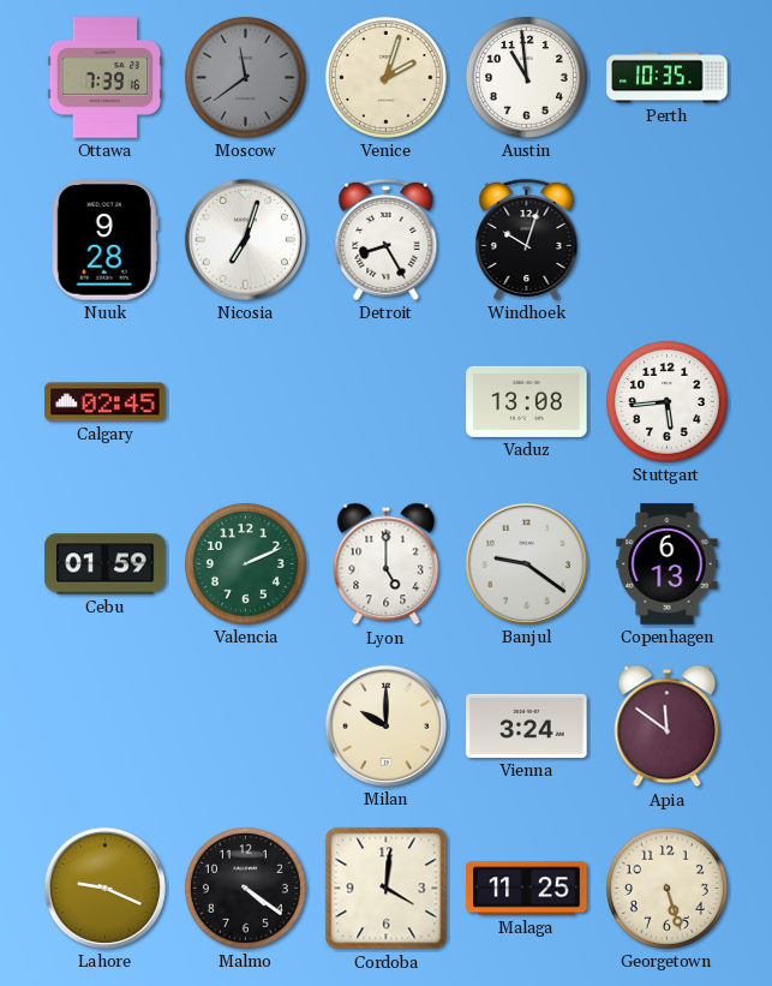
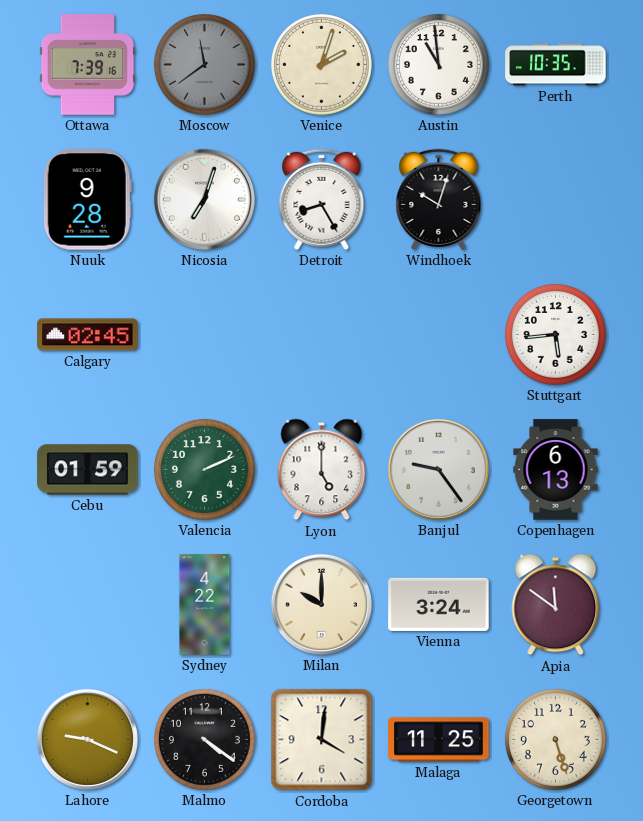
Vaduz: 13:08 -> none
Banjul: 9:21 -> 9:24
Sydney: none -> 4:22
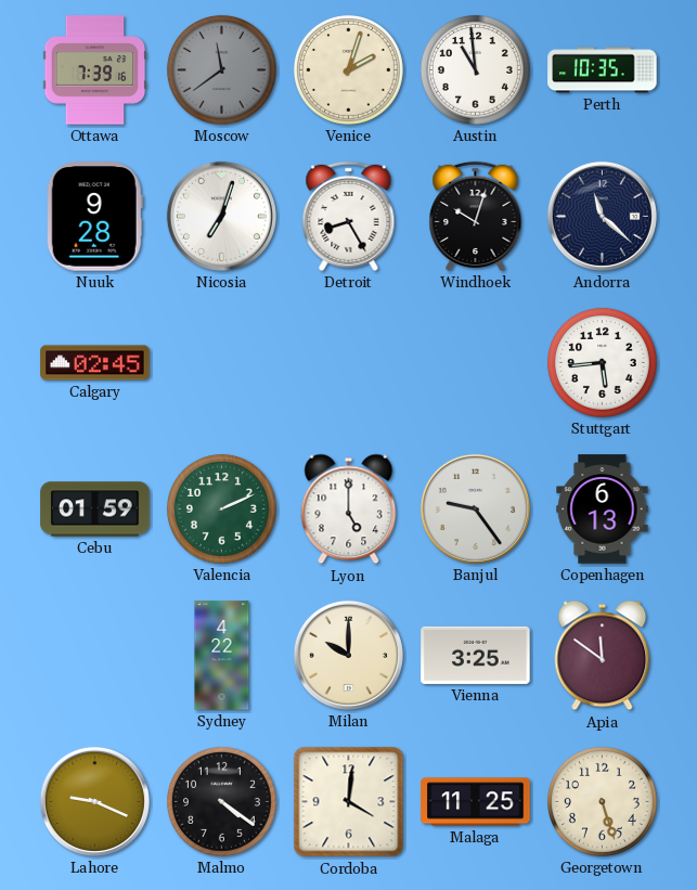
Andorra: none -> 11:22
Vienna: 3:24 -> 3:25
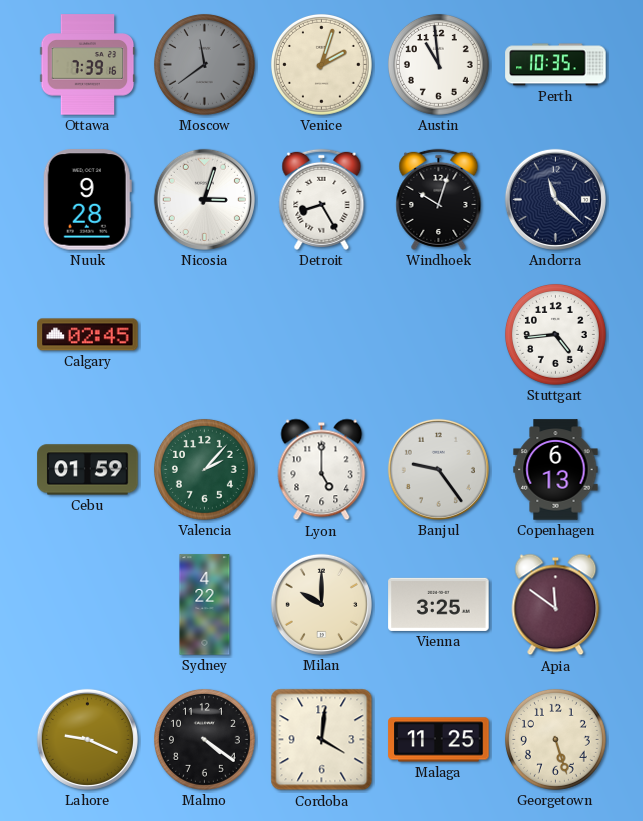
Nicosia: 7:03 -> 3:03
Stuttgart: 5:44 -> 4:44
Valencia: 2:11 -> 2:07
